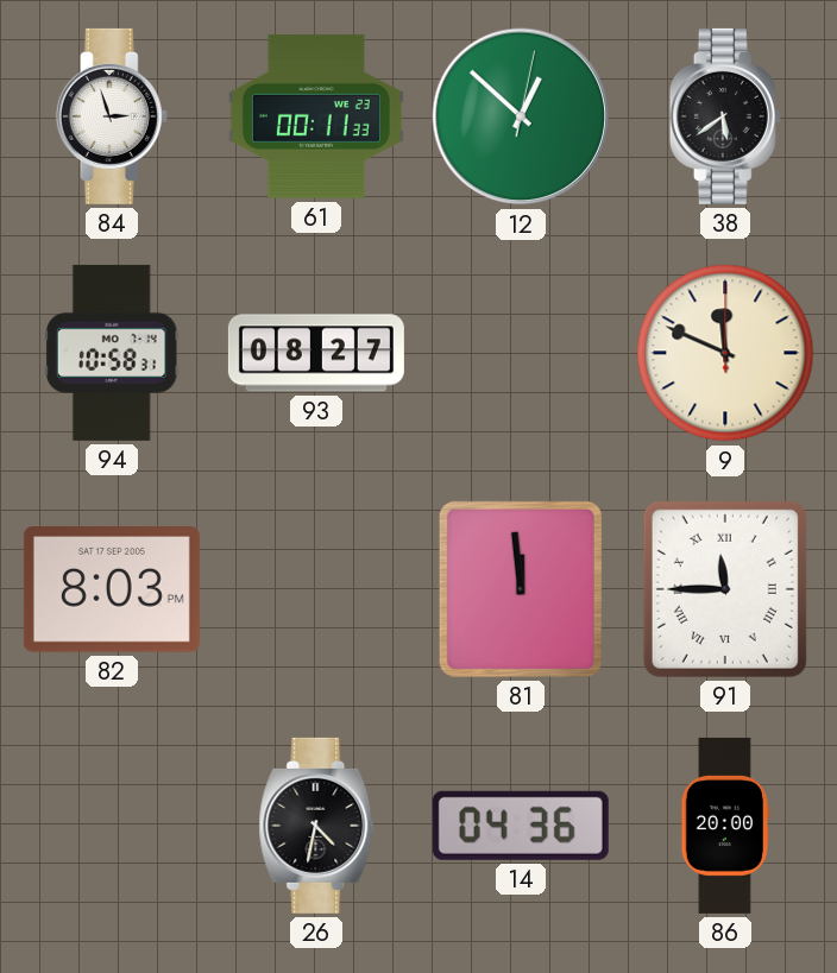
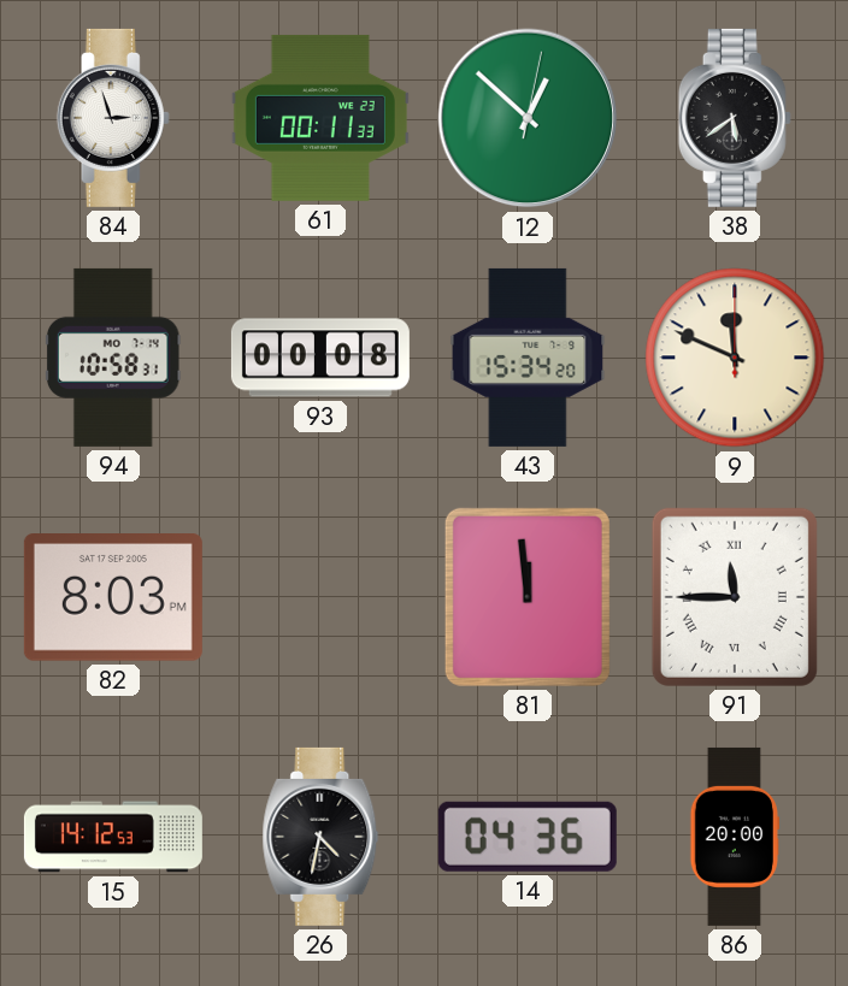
93: 08:27 -> 00:08
43: none -> 15:34
15: none -> 14:12
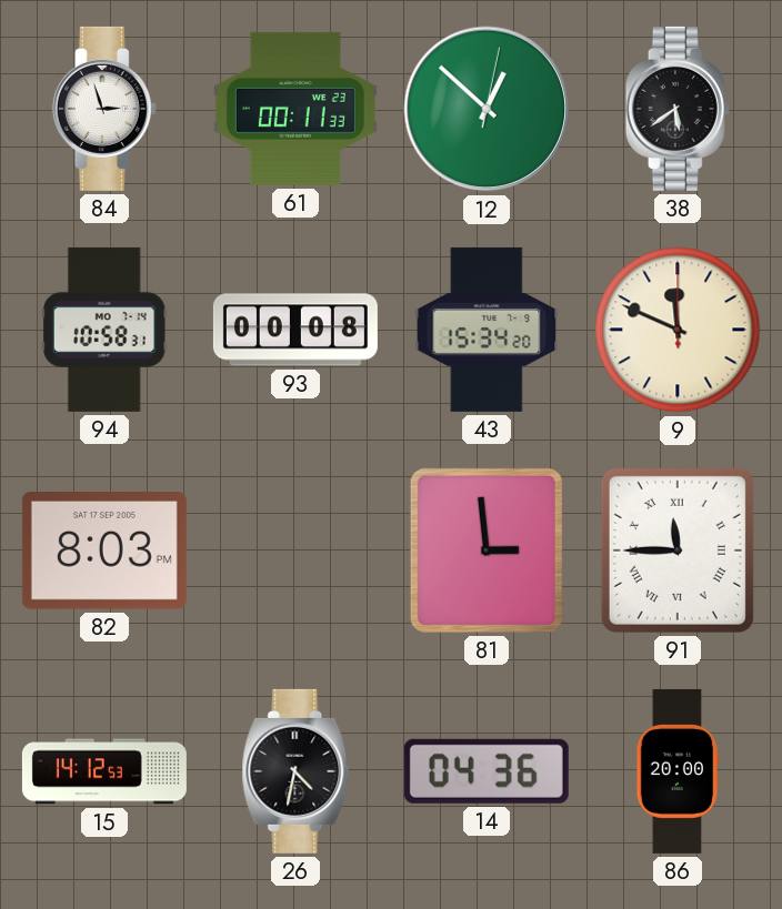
81: 11:59 -> 2:59
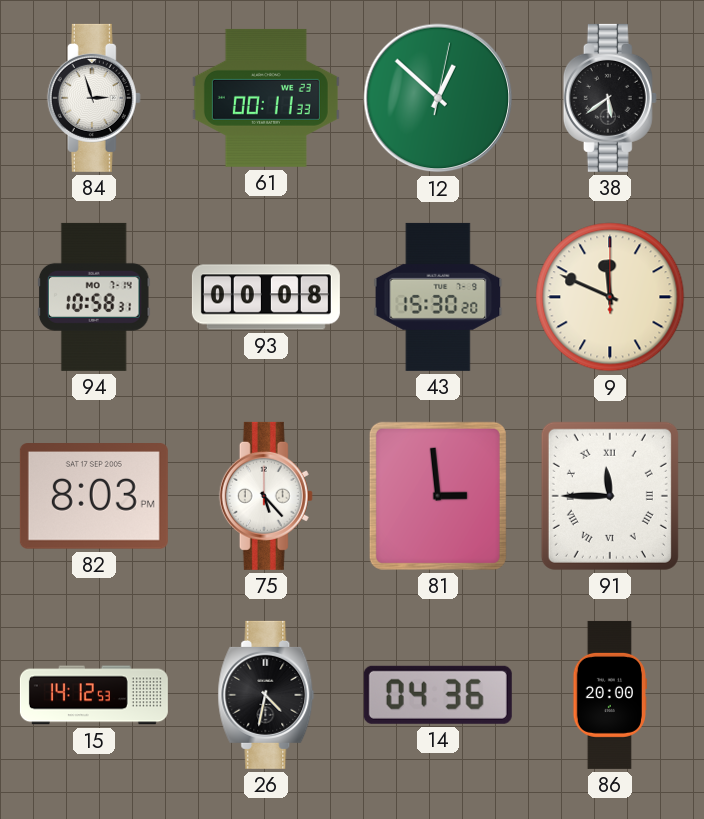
43: 15:34 -> 15:30
75: none -> 5:23
